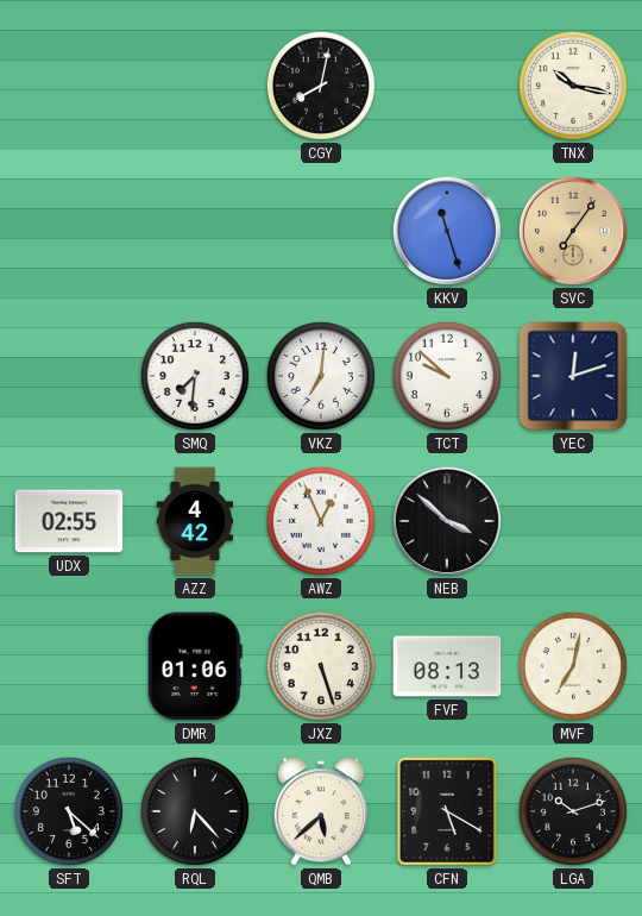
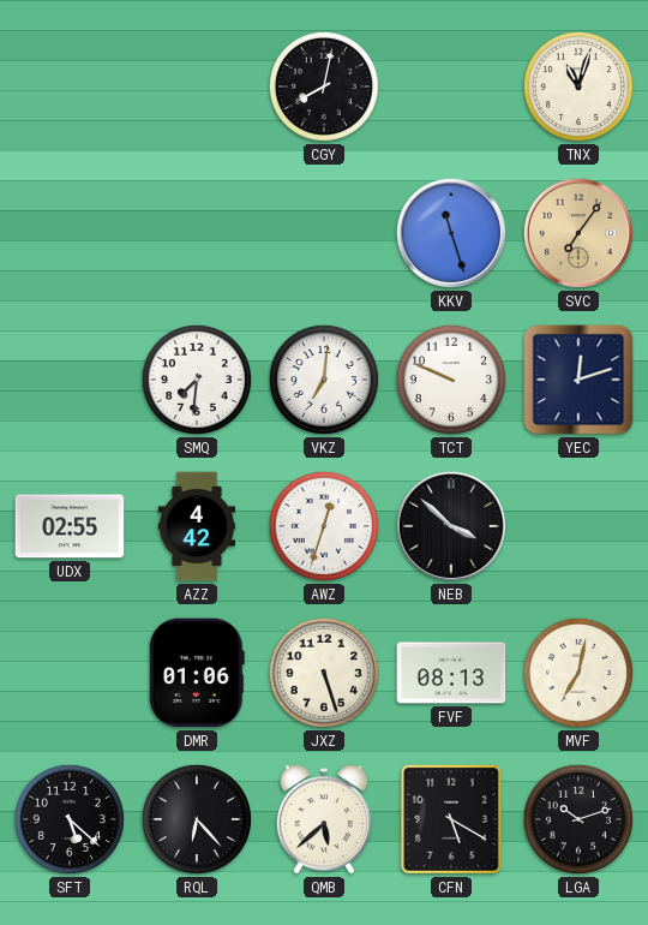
TNX: 10:17 -> 11:03
TCT: 9:52 -> 9:49
AWZ: 12:56 -> 12:33
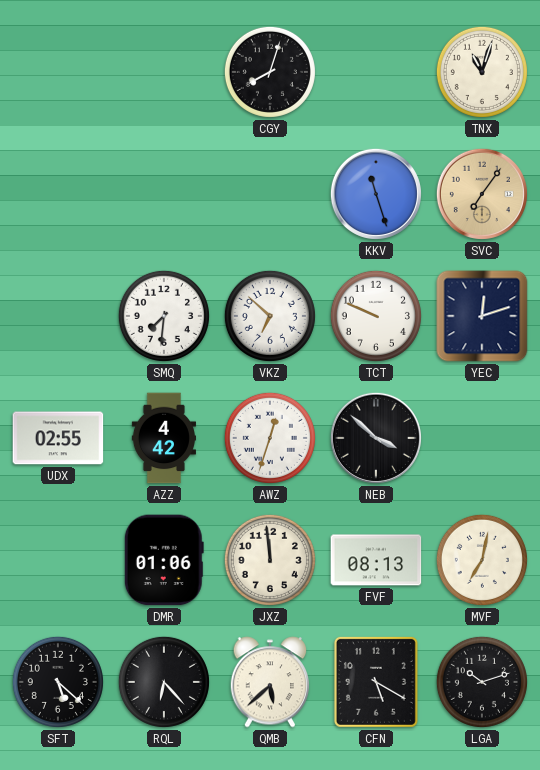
CGY: 8:02 -> 8:03
VKZ: 7:01 -> 6:52
JXZ: 5:27 -> 11:59
